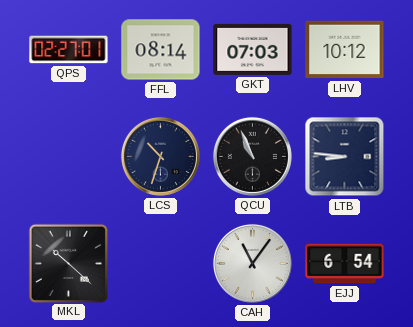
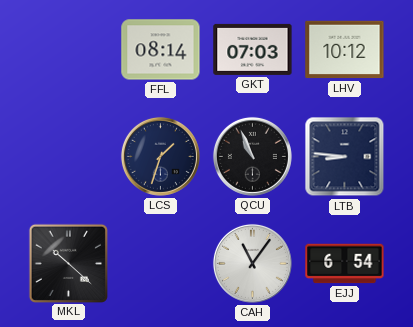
QPS: 02:27 -> none
LCS: 10:33 -> 1:33
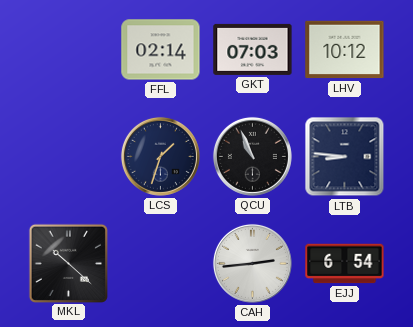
FFL: 08:14 -> 02:14
CAH: 11:06 -> 2:44
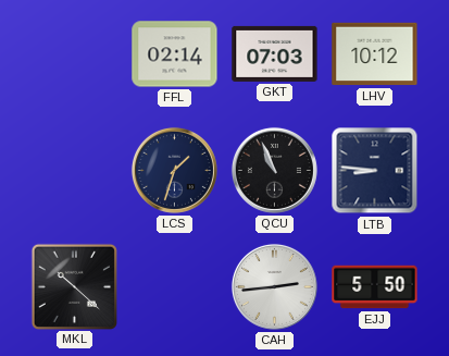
EJJ: 6:54 -> 5:50
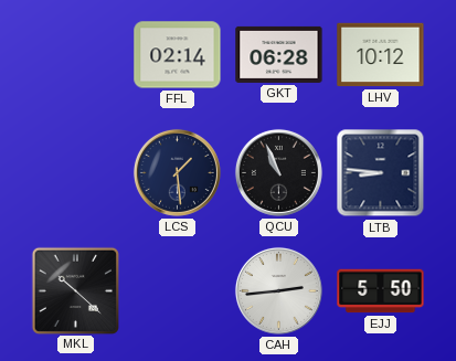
GKT: 07:03 -> 06:28
LCS: 1:33 -> 1:29
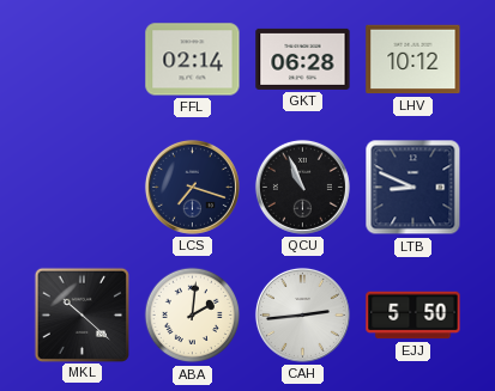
LCS: 1:29 -> 7:18
LTB: 8:46 -> 8:49
ABA: none -> 2:01
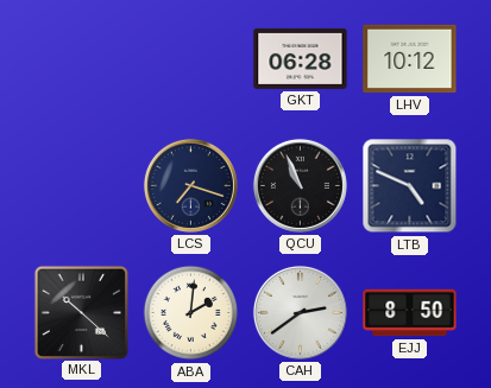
FFL: 02:14 -> none
LTB: 8:49 -> 4:49
CAH: 2:44 -> 2:39
EJJ: 5:50 -> 8:50
